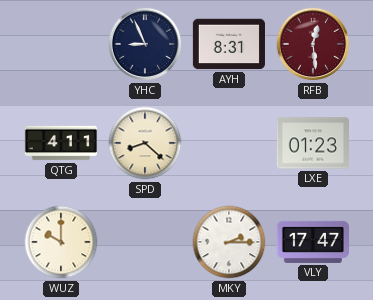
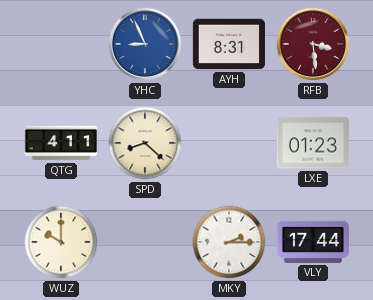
YHC dial: navy -> blue
RFB: 12:29 -> 3:29
VLY: 17:47 -> 17:44
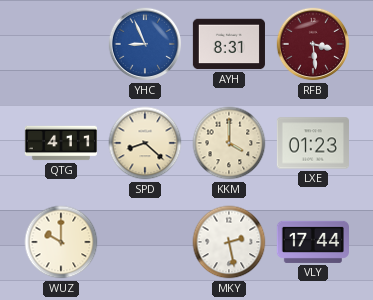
KKM: none -> 4:00
MKY: 2:15 -> 2:28
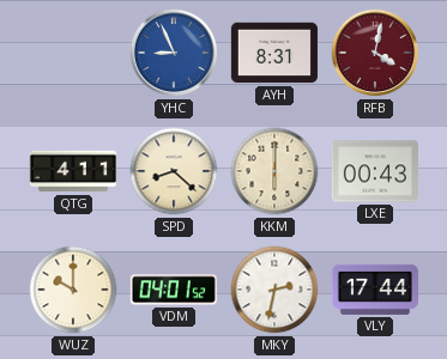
RFB: 3:29 -> 4:02
KKM: 4:00 -> 6:00
LXE: 01:23 -> 00:43
VDM: none -> 04:01
MKY: 2:28 -> 2:32
